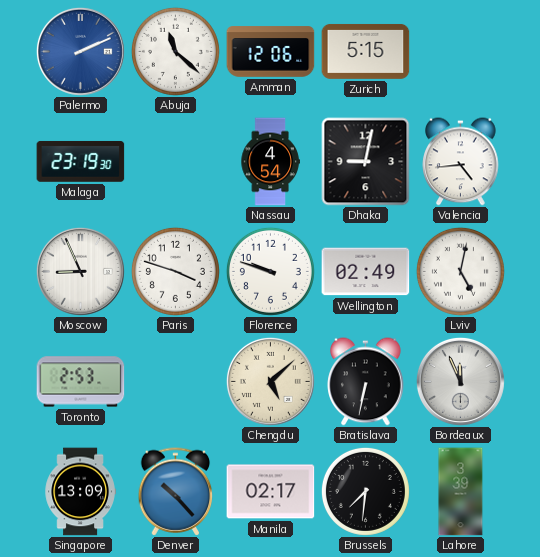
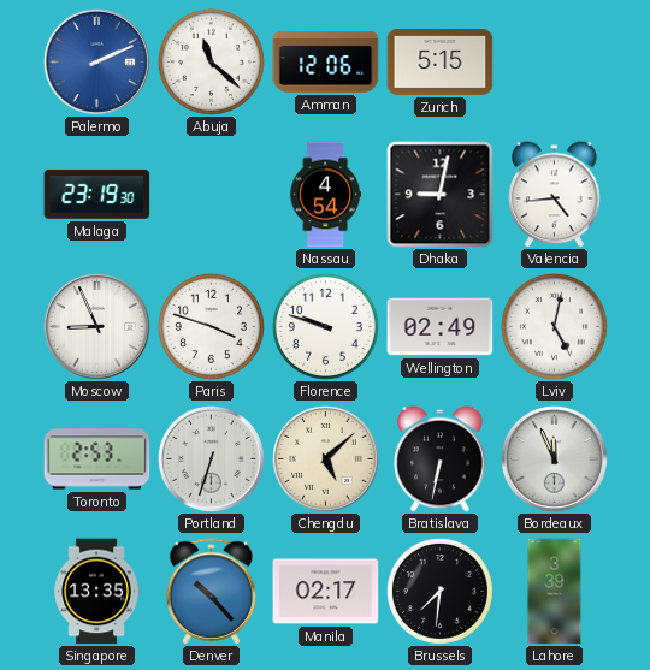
Portland: none -> 6:33
Singapore: 13:09 -> 13:35
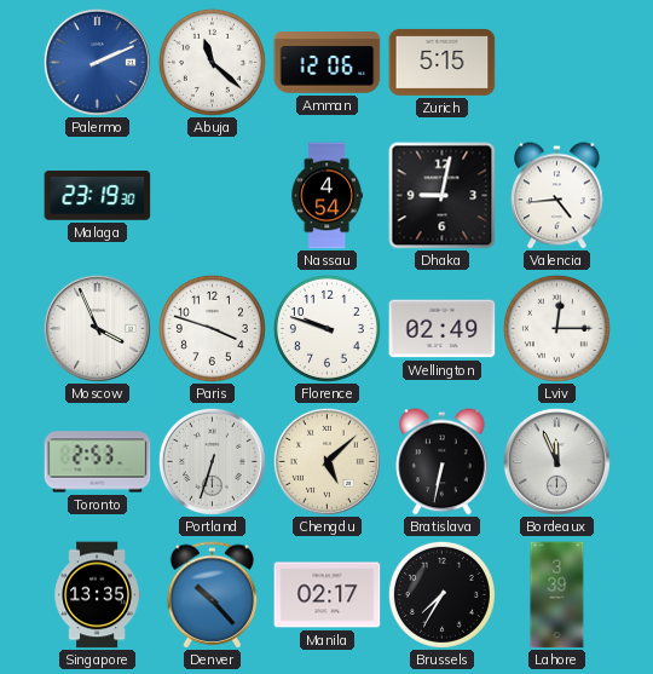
Moscow: 8:56 -> 3:56
Lviv: 5:02 -> 12:15
Brussels: 7:31 -> 7:35
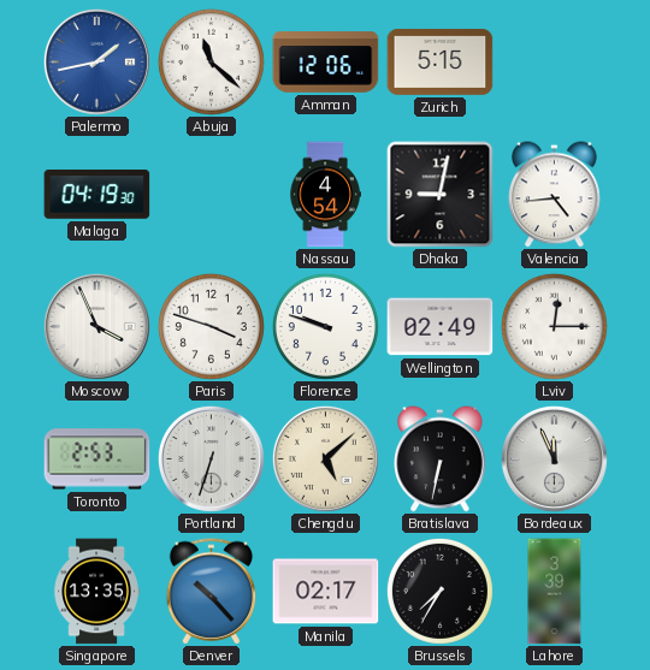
Palermo: 2:11 -> 1:43
Malaga: 23:19 -> 04:19
